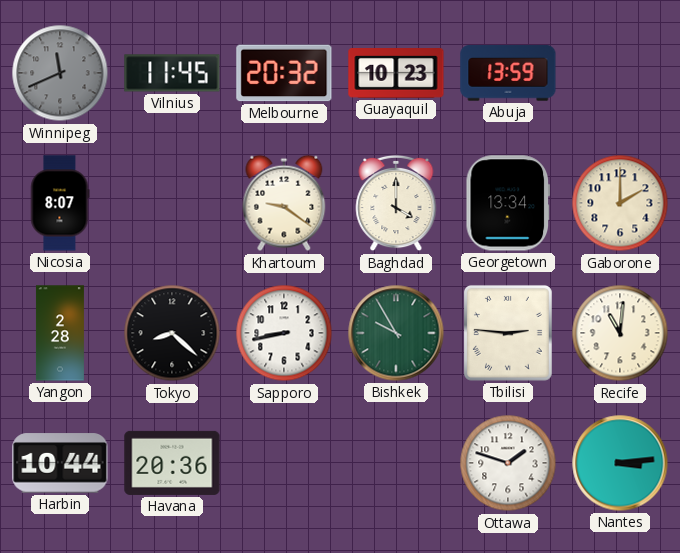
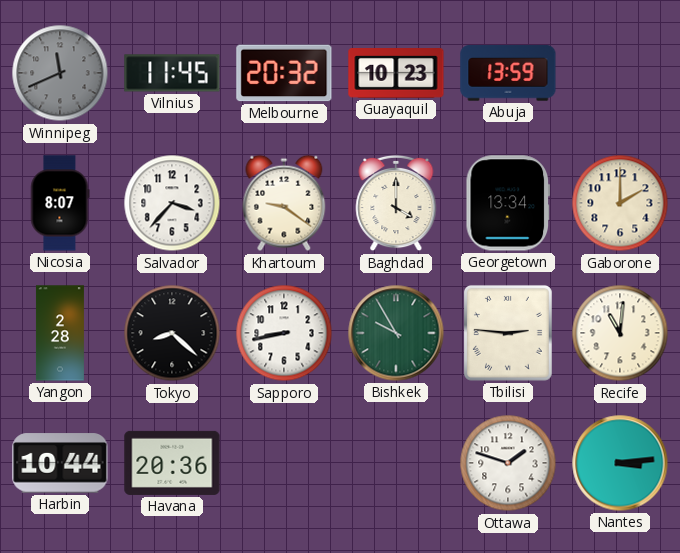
Salvador: none -> 3:37
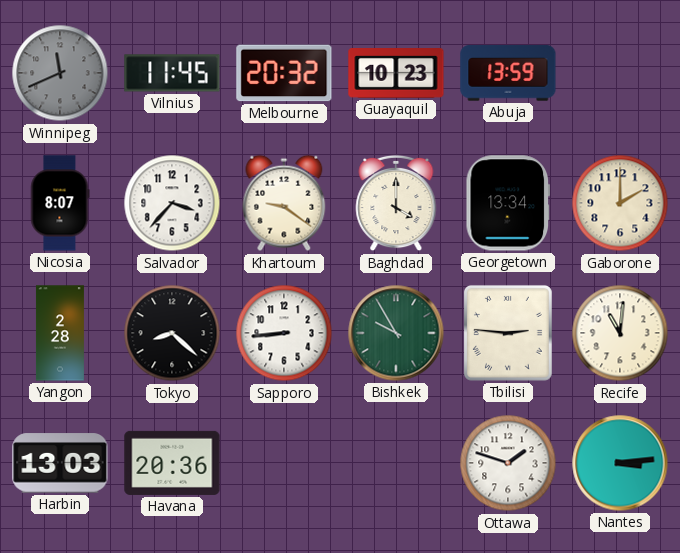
Sapporo: 8:43 -> 8:44
Harbin: 10:44 -> 13:03
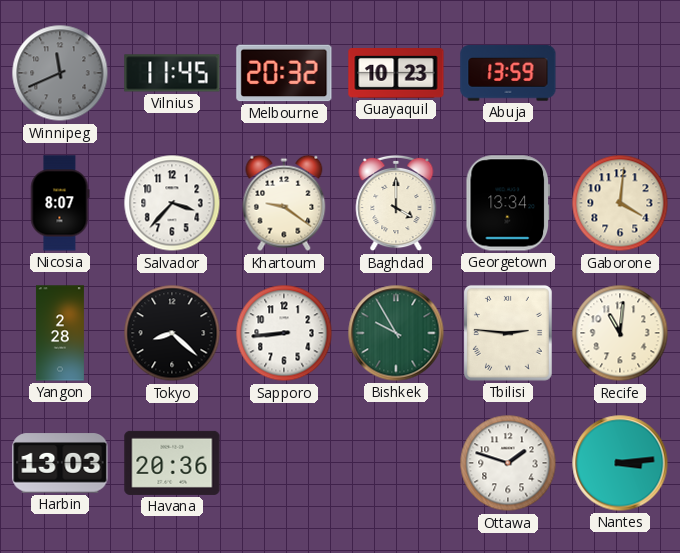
Gaborone: 2:00 -> 4:01
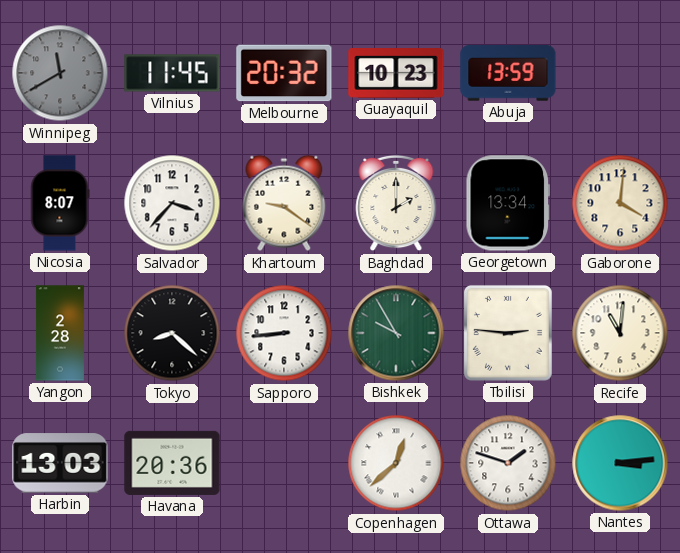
Winnipeg: 11:41 -> 11:40
Baghdad: 4:00 -> 2:00
Copenhagen: none -> 12:38
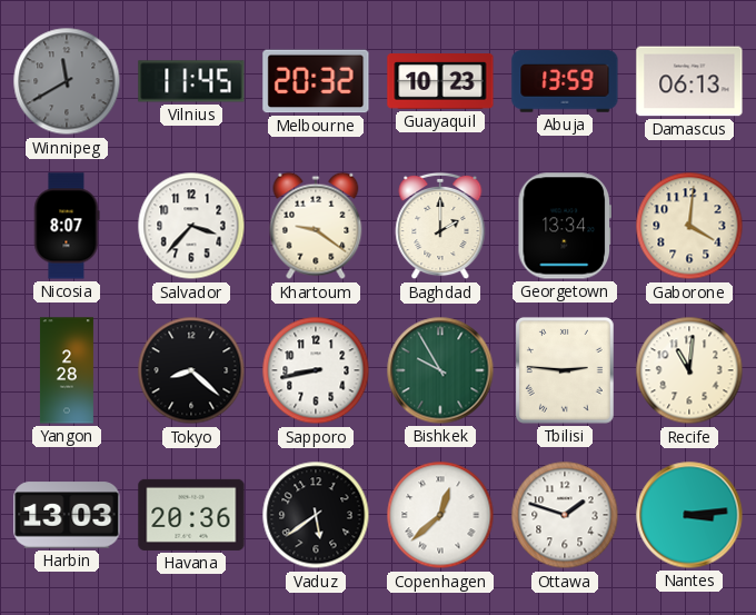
Damascus: none -> 06:13
Sapporo: 8:44 -> 8:43
Vaduz: none -> 5:39
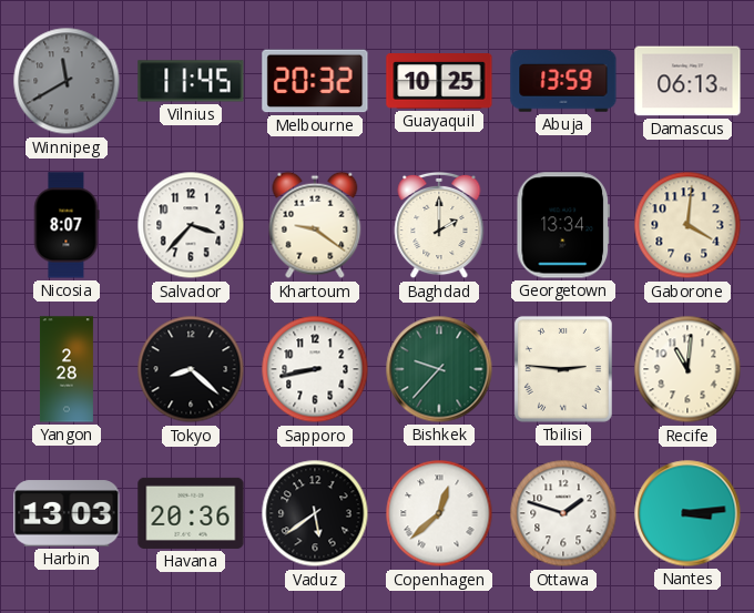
Guayaquil: 10:23 -> 10:25
Bishkek: 9:55 -> 9:37
